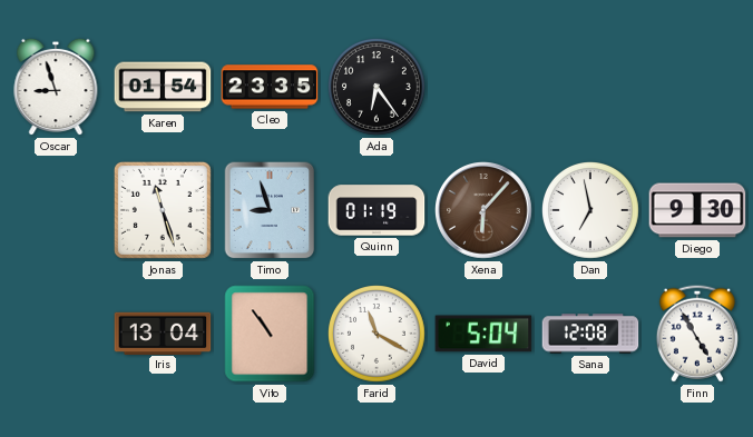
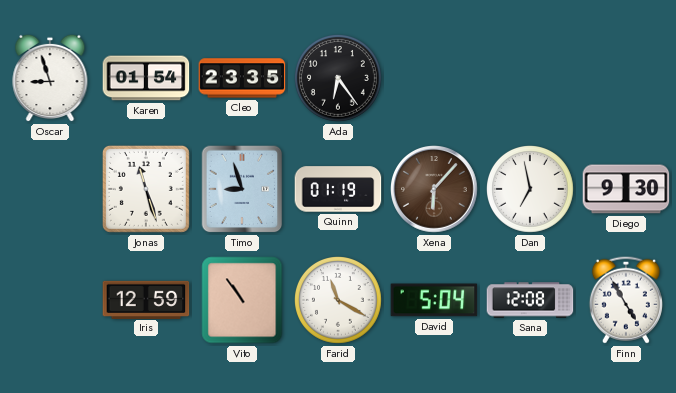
Iris: 13:04 -> 12:59
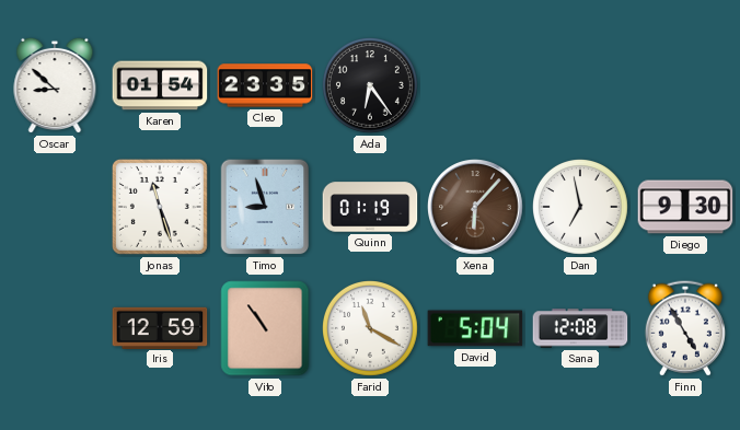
Oscar: 8:57 -> 8:52
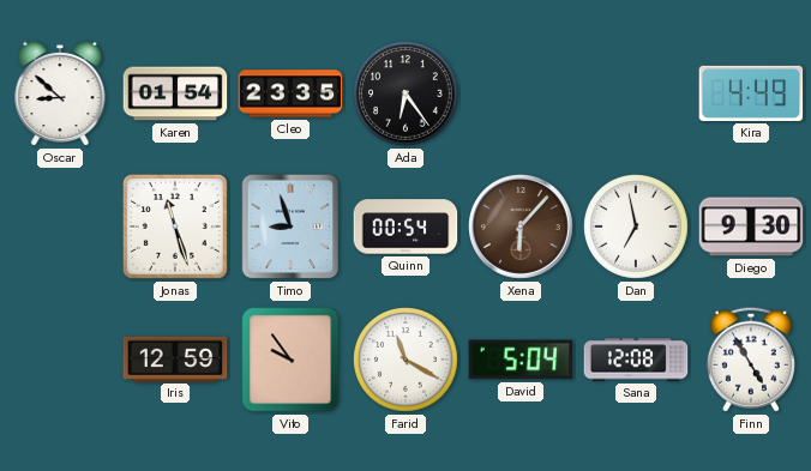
Kira: none -> 4:49
Quinn: 01:19 -> 00:54
Vito: 10:54 -> 9:54
